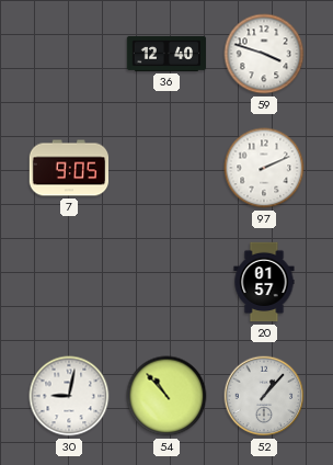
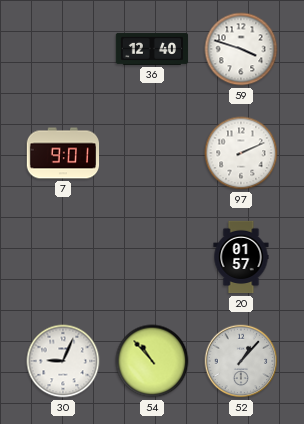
7: 9:05 -> 9:01
30: 9:02 -> 9:04
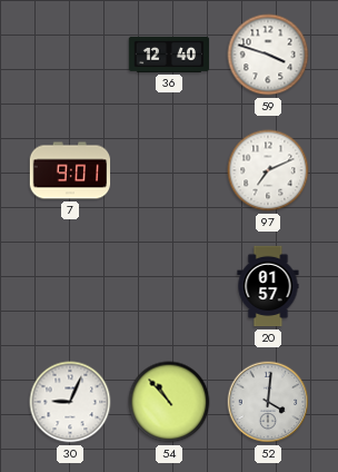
97: 2:11 -> 7:11
52: 1:07 -> 4:01
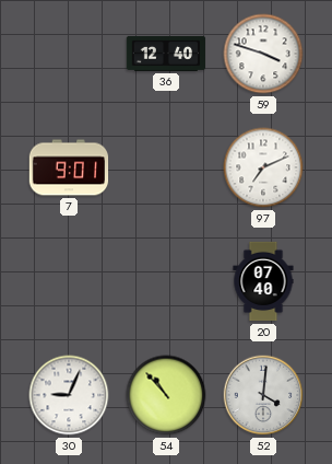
20: 01:57 -> 07:40
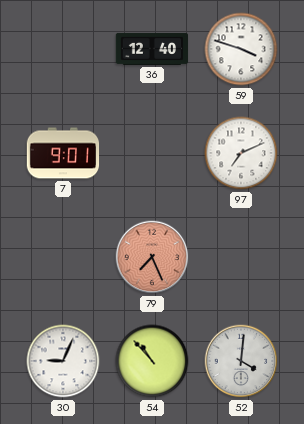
79: none -> 7:26
20: 07:40 -> none
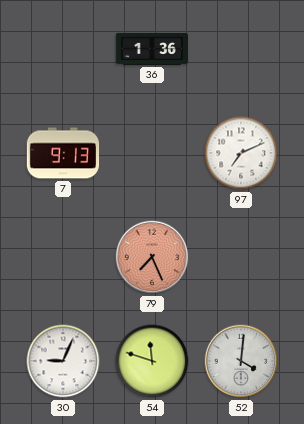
36: 12:40 -> 1:36
59: 3:48 -> none
7: 9:01 -> 9:13
54: 10:53 -> 11:48
